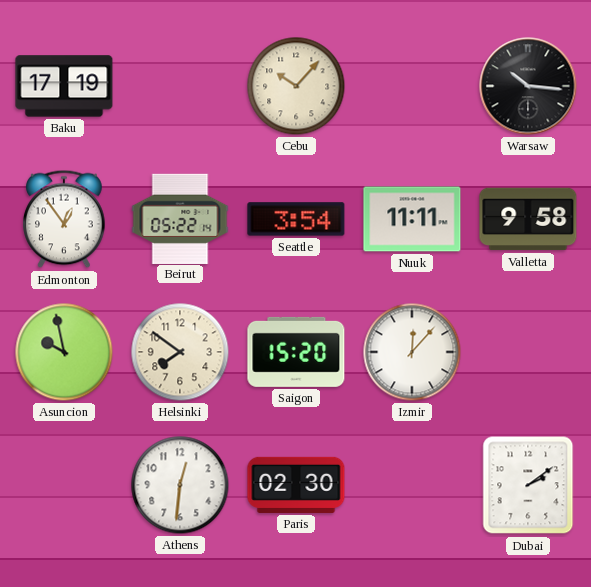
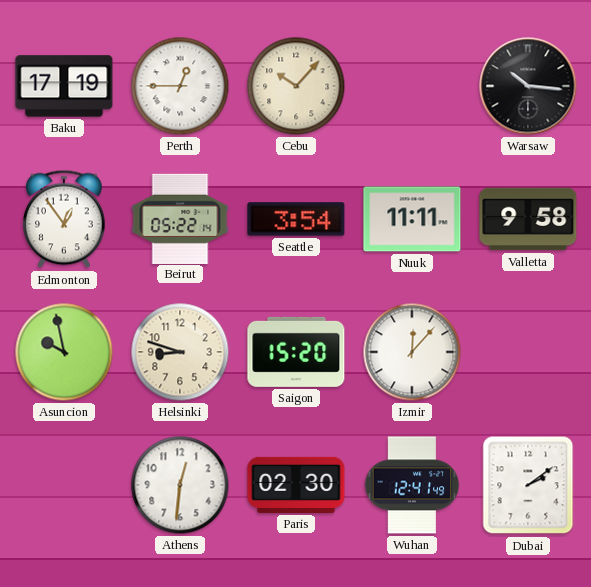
Perth: none -> 12:45
Helsinki: 7:51 -> 8:48
Wuhan: none -> 12:41
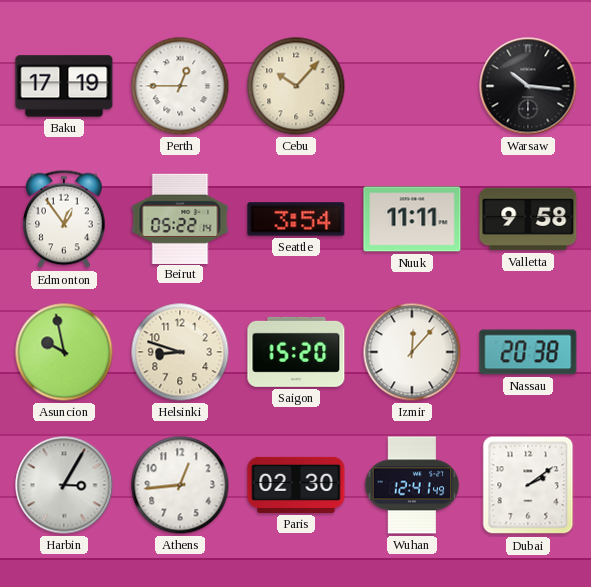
Nassau: none -> 20:38
Harbin: none -> 3:05
Athens: 12:31 -> 12:44
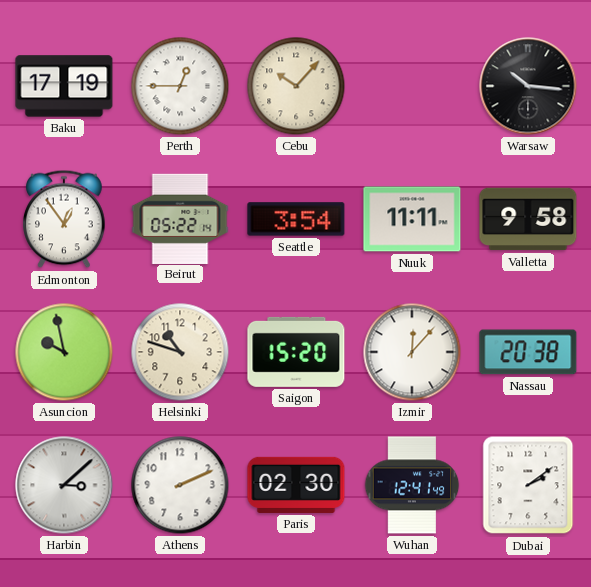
Helsinki: 8:48 -> 10:48
Harbin: 3:05 -> 3:08
Athens: 12:44 -> 2:11
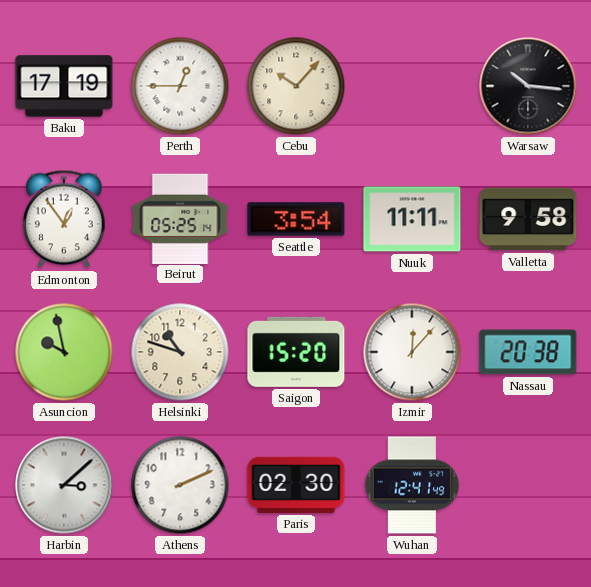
Beirut: 05:22 -> 05:25
Dubai: 2:09 -> none
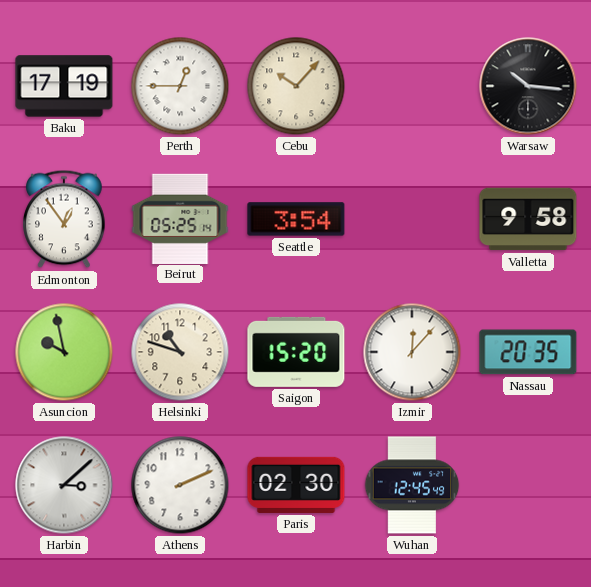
Nuuk: 11:11 -> none
Nassau: 20:38 -> 20:35
Wuhan: 12:41 -> 12:45
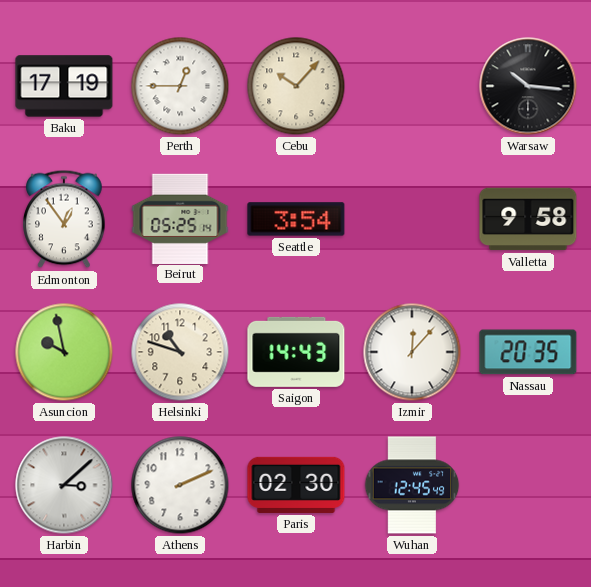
Saigon: 15:20 -> 14:43
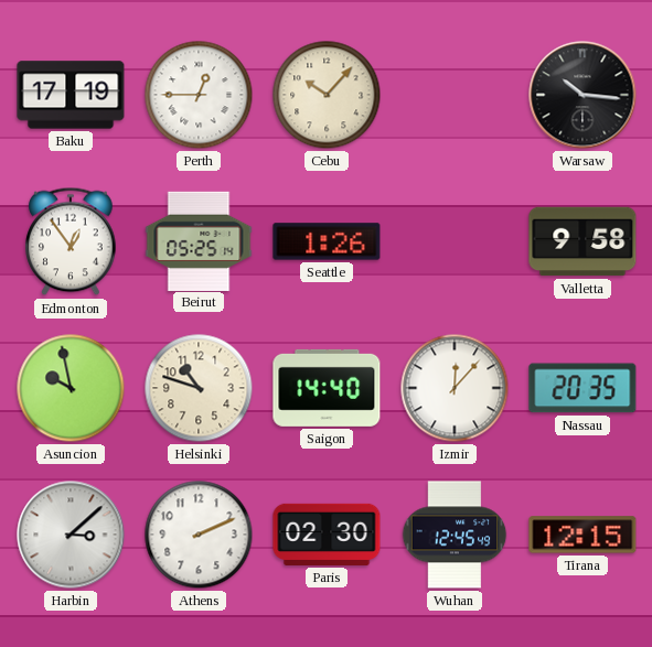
Seattle: 3:54 -> 1:26
Saigon: 14:43 -> 14:40
Tirana: none -> 12:15
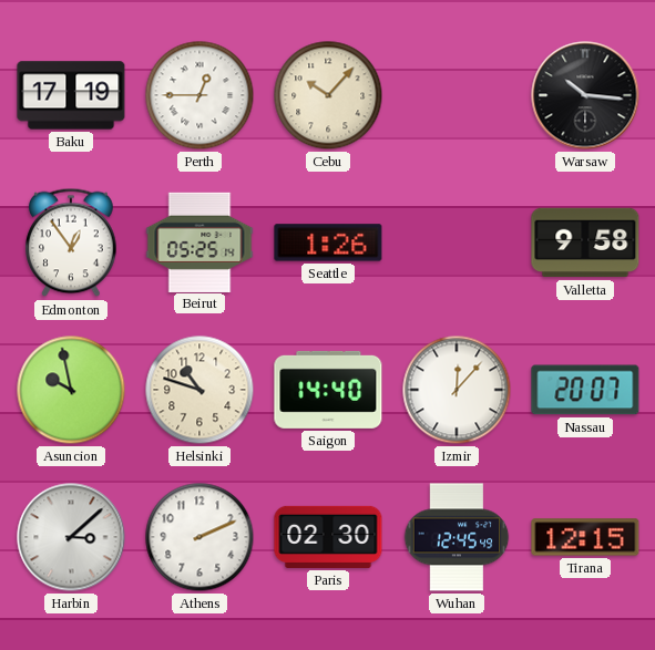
Nassau: 20:35 -> 20:07
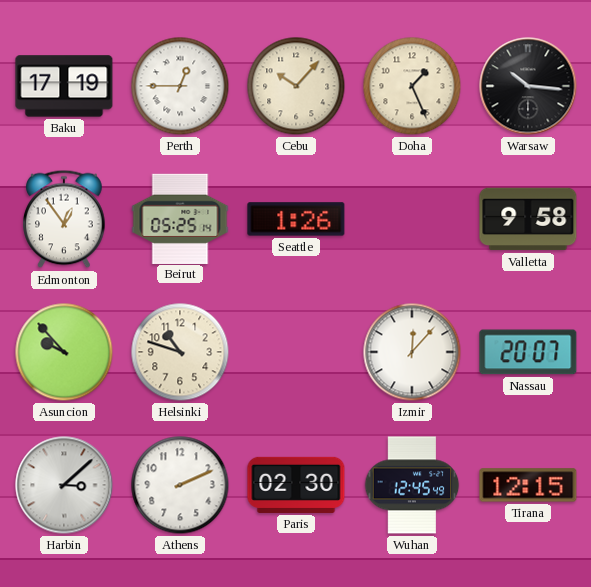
Doha: none -> 1:26
Asuncion: 9:58 -> 9:53
Saigon: 14:40 -> none
